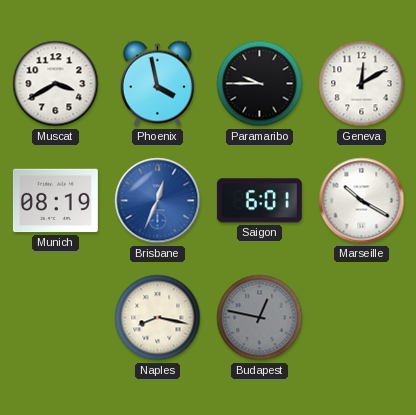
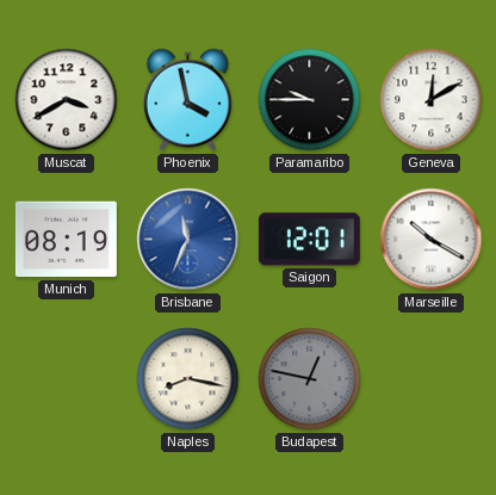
Brisbane: 12:34 -> 11:34
Saigon: 6:01 -> 12:01
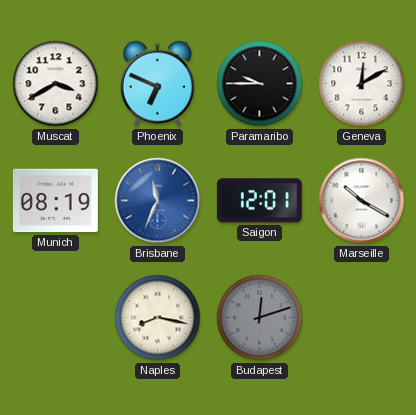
Phoenix: 3:58 -> 6:49
Budapest: 12:47 -> 12:12
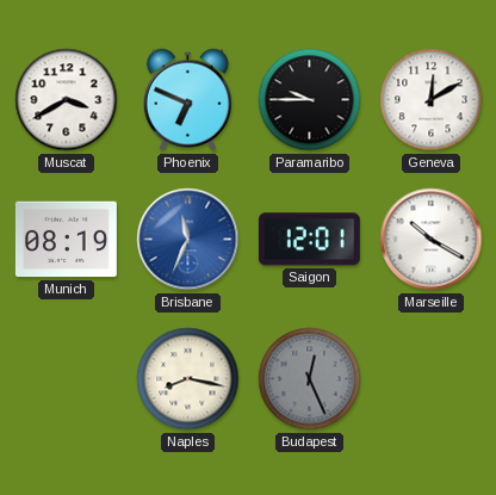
Budapest: 12:12 -> 12:26
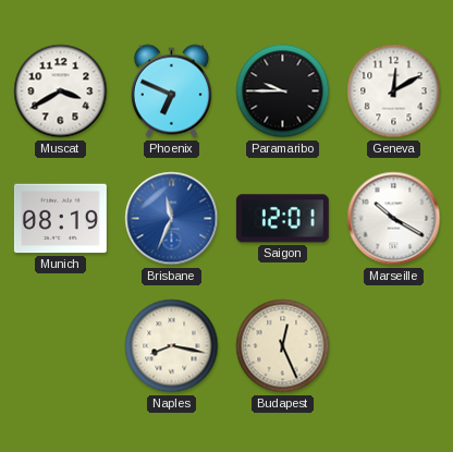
Budapest dial: grey -> cream
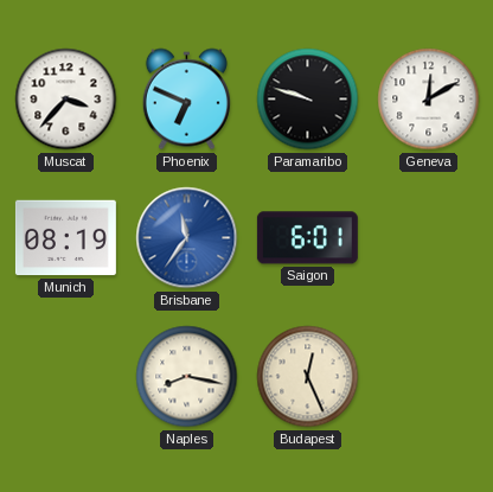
Muscat: 3:40 -> 3:37
Paramaribo: 9:45 -> 9:48
Brisbane: 11:34 -> 11:36
Saigon: 12:01 -> 6:01
Marseille: 10:20 -> none
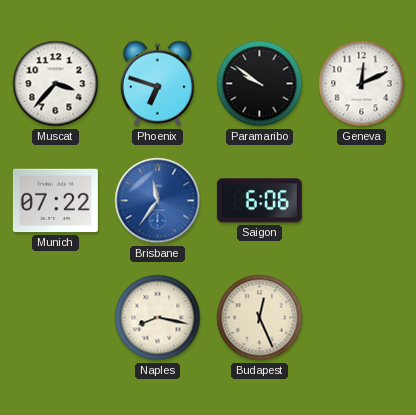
Phoenix: 6:49 -> 6:48
Paramaribo: 9:48 -> 9:51
Geneva: 12:10 -> 12:11
Munich: 08:19 -> 07:22
Saigon: 6:01 -> 6:06
